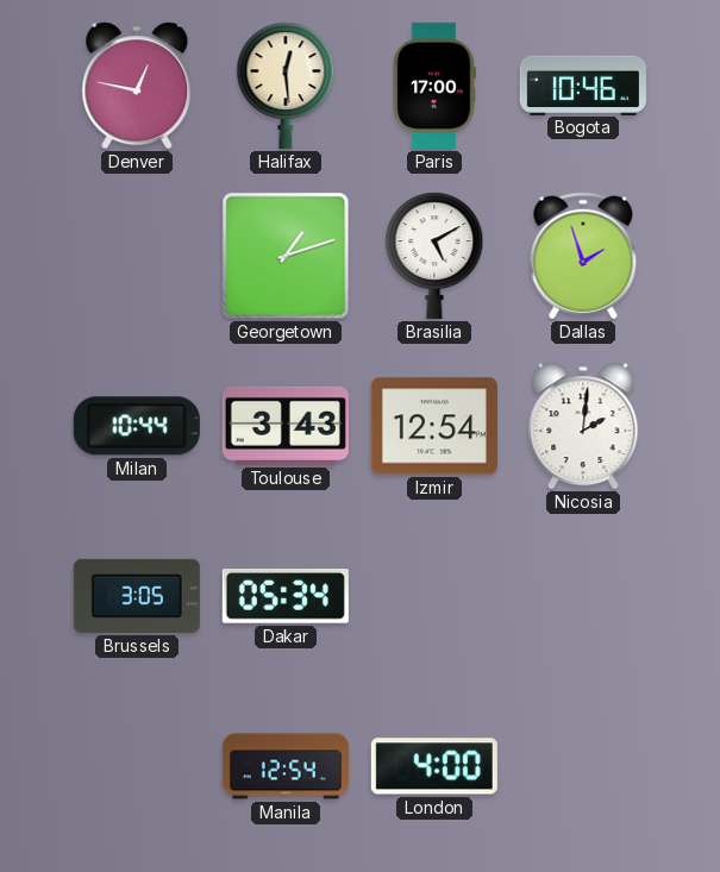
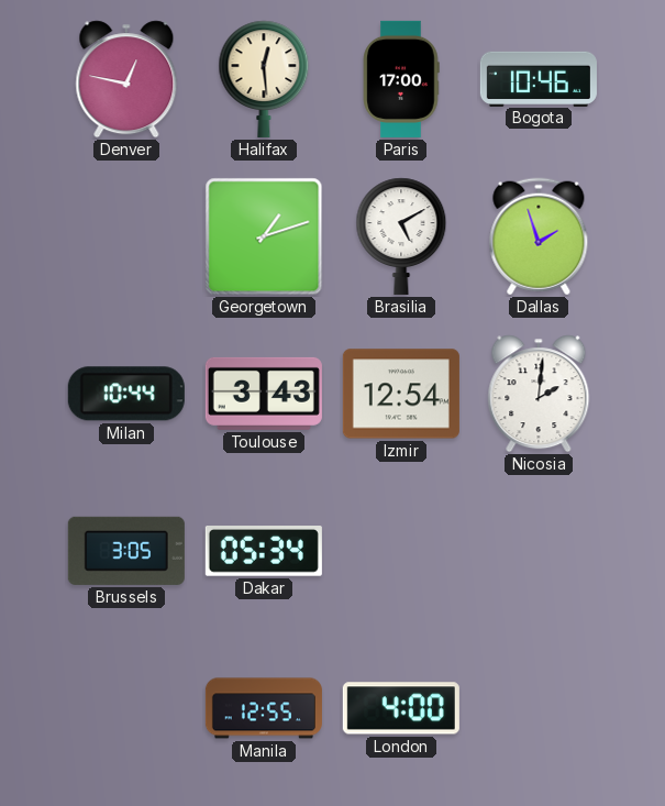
Manila: 12:54 -> 12:55
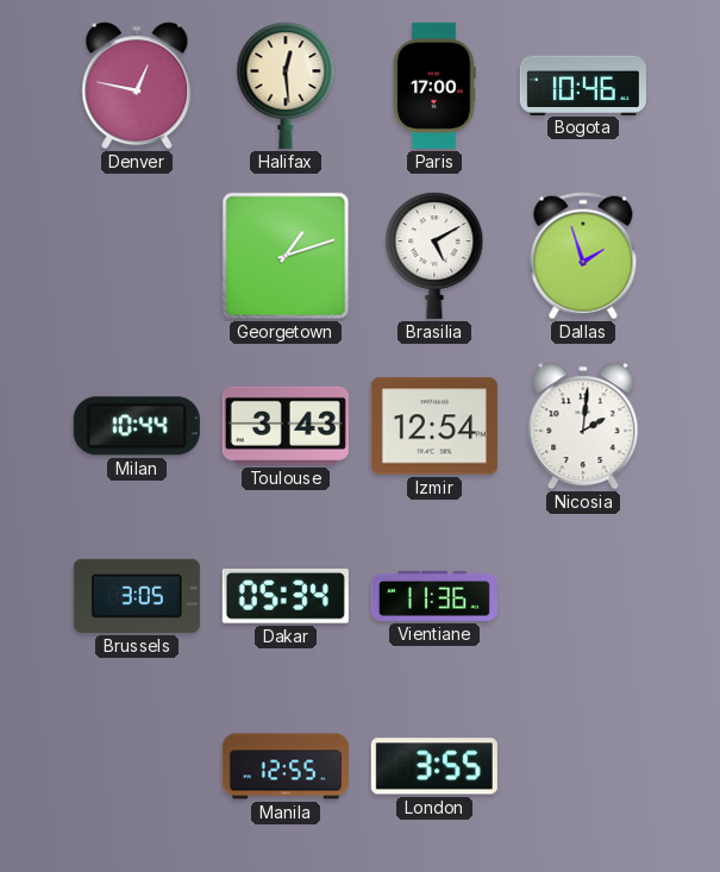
Vientiane: none -> 11:36
London: 4:00 -> 3:55
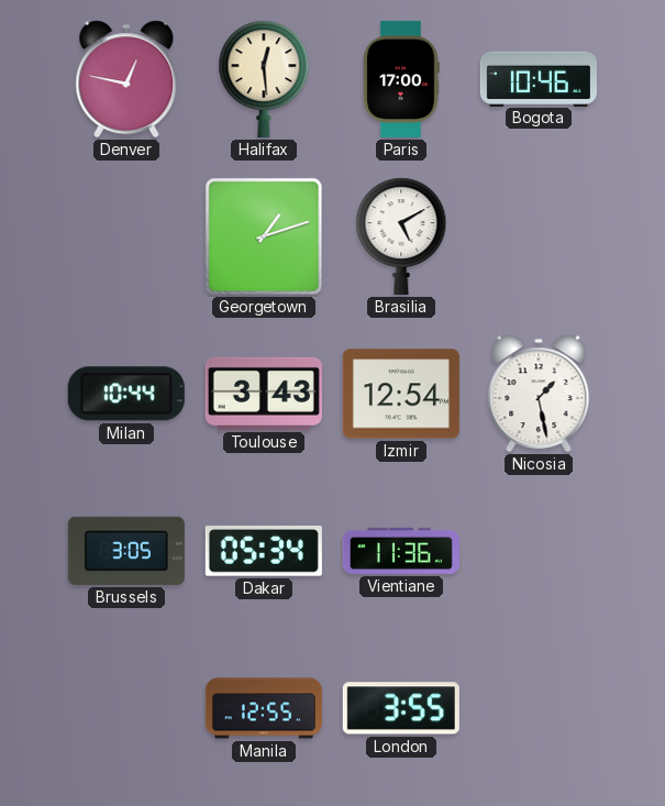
Dallas: 1:57 -> none
Nicosia: 2:01 -> 1:28
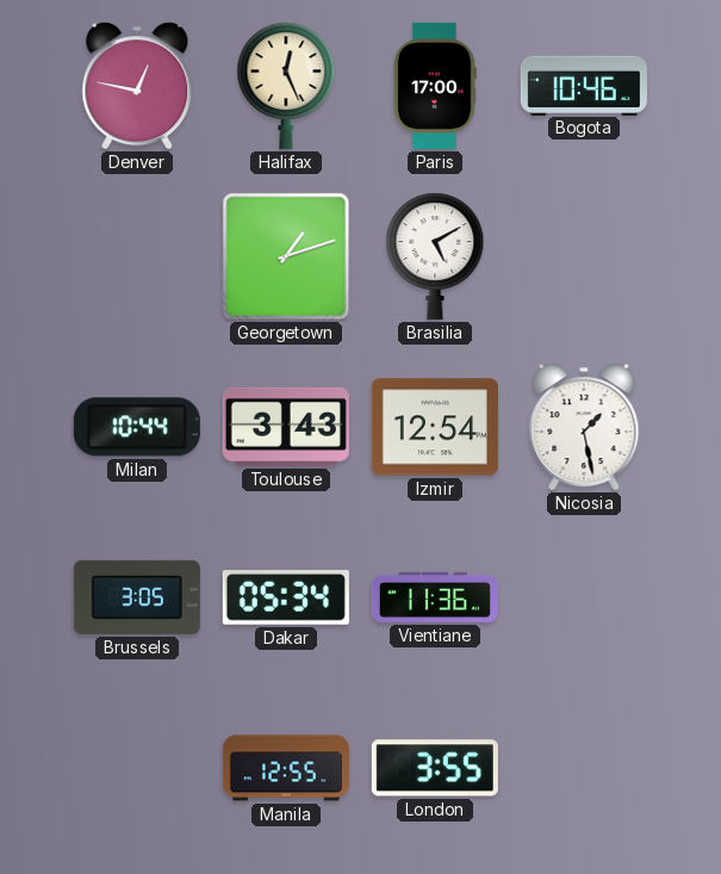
Halifax: 12:29 -> 12:26
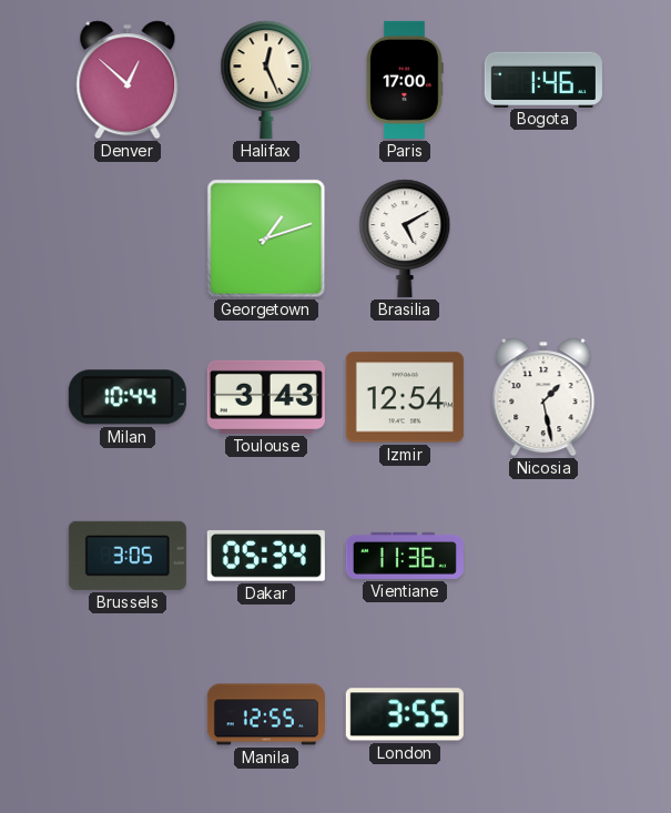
Denver: 12:47 -> 12:52
Bogota: 10:46 -> 1:46
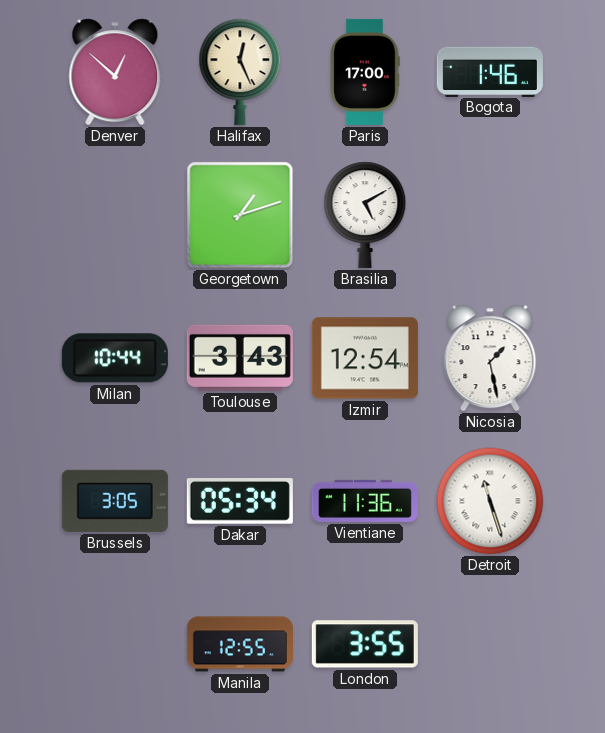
Detroit: none -> 11:27
